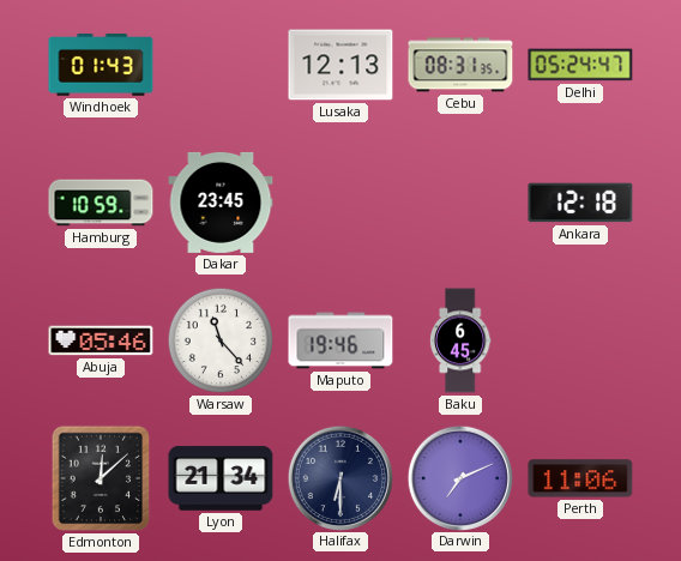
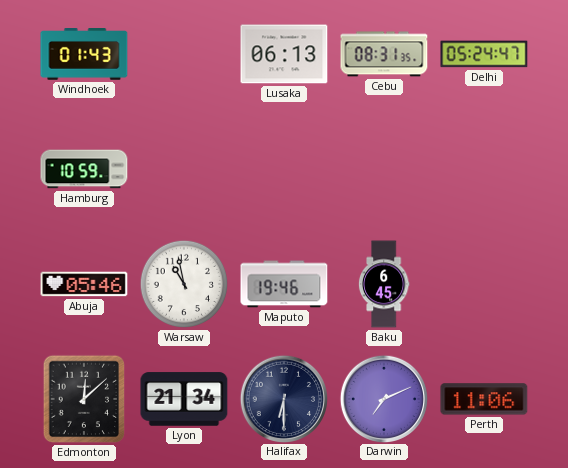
Lusaka: 12:13 -> 06:13
Dakar: 23:45 -> none
Ankara: 12:18 -> none
Warsaw: 11:23 -> 10:58
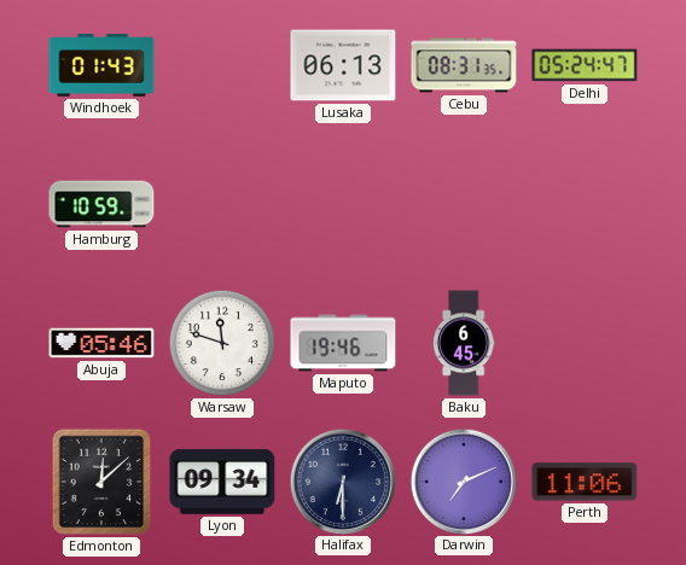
Warsaw: 10:58 -> 11:48
Lyon: 21:34 -> 09:34
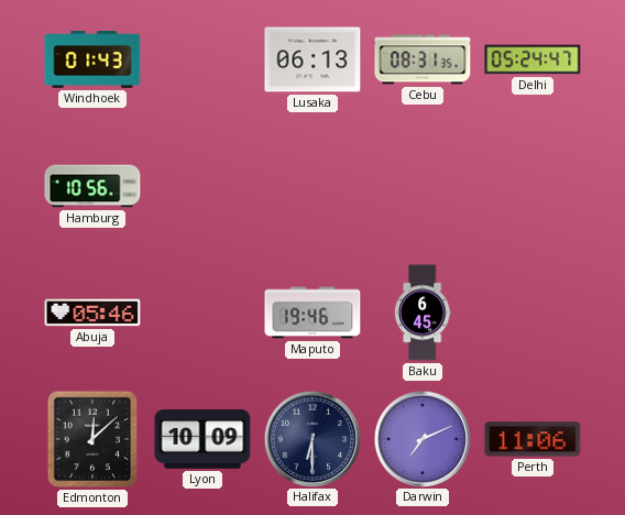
Hamburg: 10:59 -> 10:56
Warsaw: 11:48 -> none
Lyon: 09:34 -> 10:09
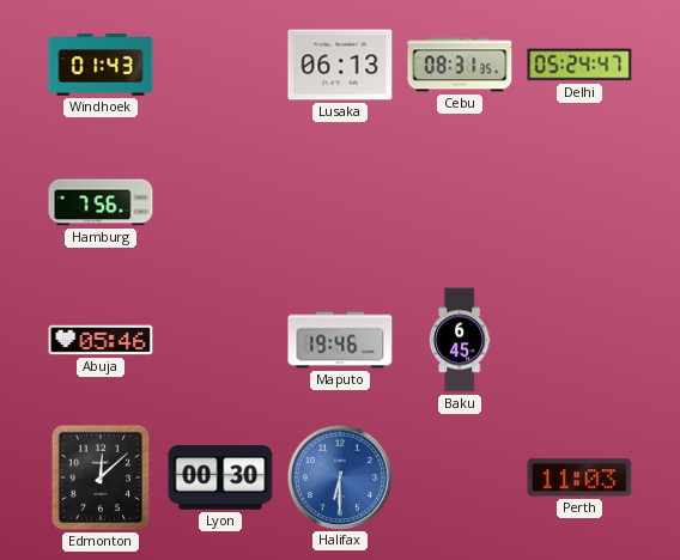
Hamburg: 10:56 -> 7:56
Lyon: 10:09 -> 00:30
Halifax dial: navy -> blue
Darwin: 7:11 -> none
Perth: 11:06 -> 11:03
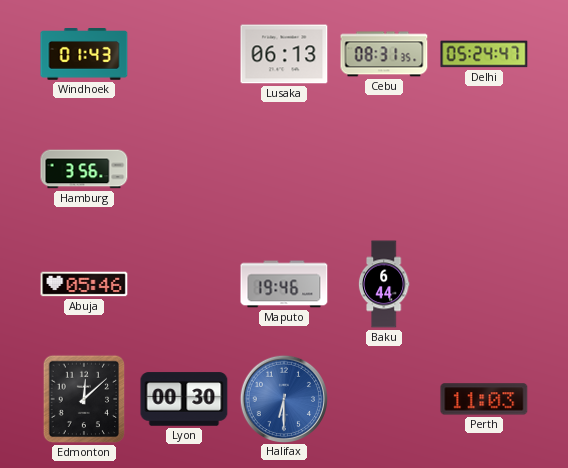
Hamburg: 7:56 -> 3:56
Baku: 6:45 -> 6:44
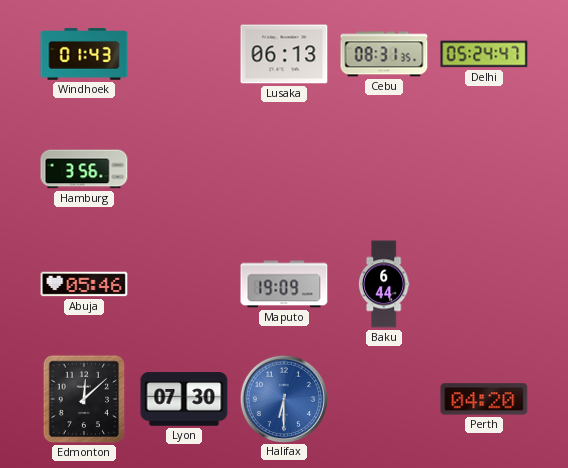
Maputo: 19:46 -> 19:09
Lyon: 00:30 -> 07:30
Perth: 11:03 -> 04:20
